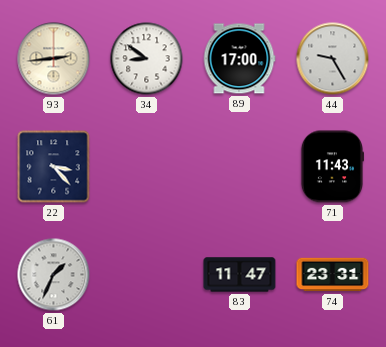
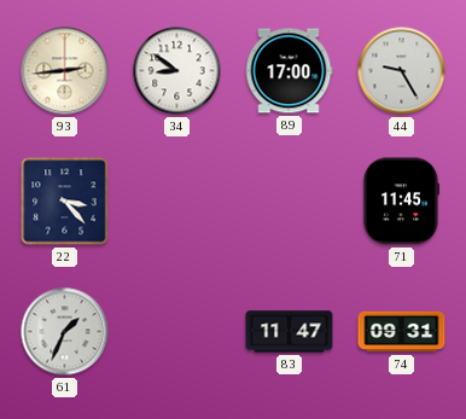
71: 11:43 -> 11:45
74: 23:31 -> 09:31
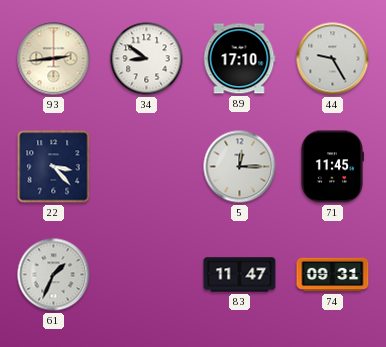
89: 17:00 -> 17:10
5: none -> 12:15
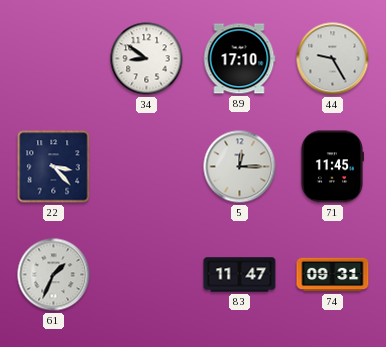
93: 2:44 -> none
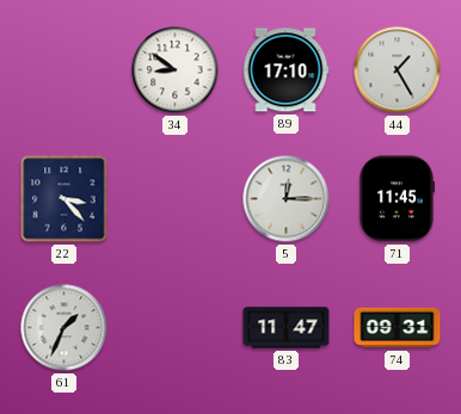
44: 9:25 -> 1:25
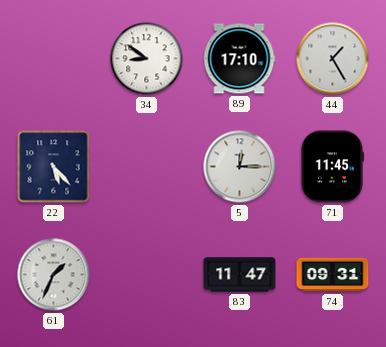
22: 3:23 -> 5:23
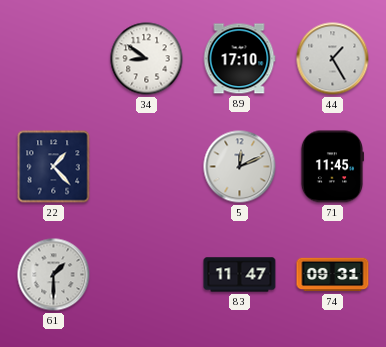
22: 5:23 -> 1:23
5: 12:15 -> 12:11
61: 1:34 -> 1:30
